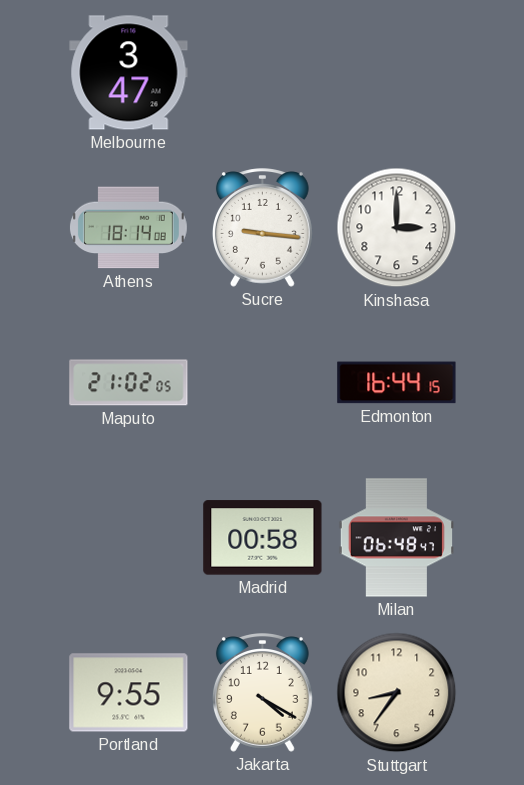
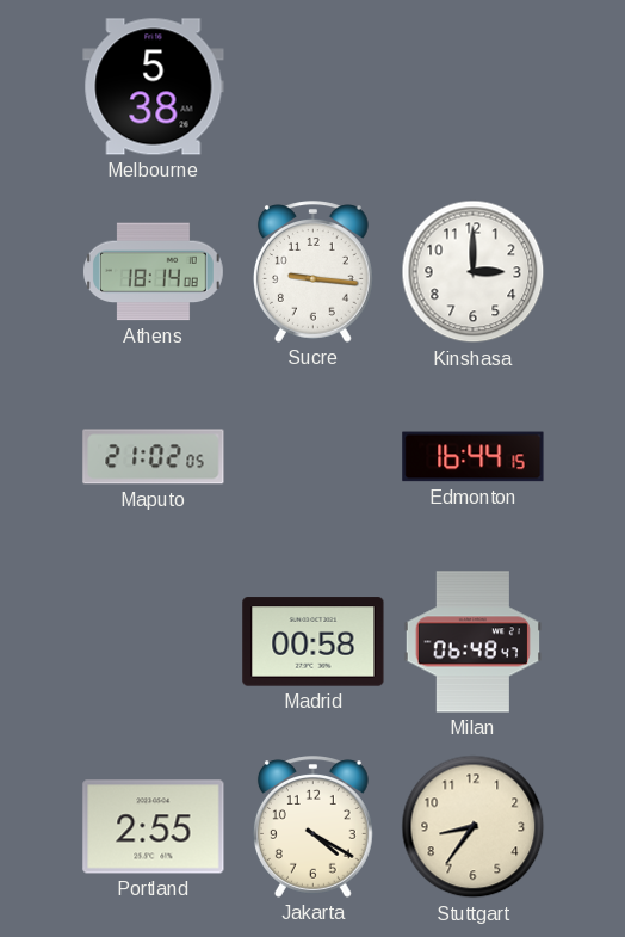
Melbourne: 3:47 -> 5:38
Portland: 9:55 -> 2:55
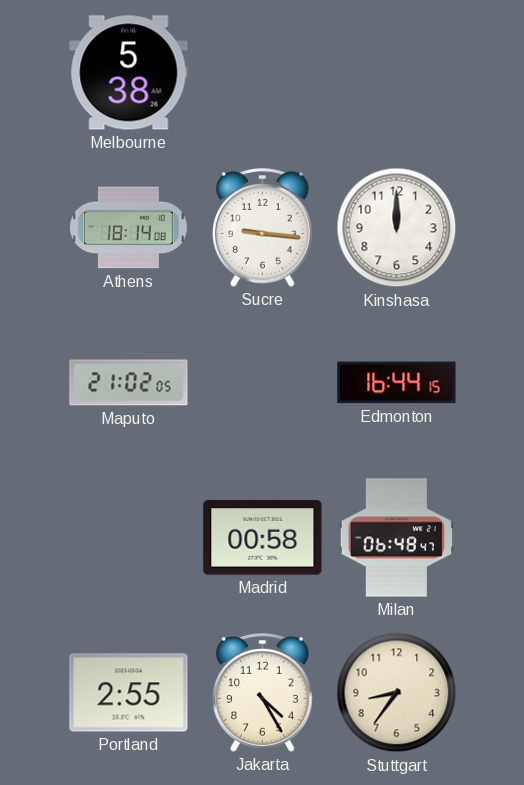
Kinshasa: 3:00 -> 12:00
Jakarta: 4:20 -> 4:25
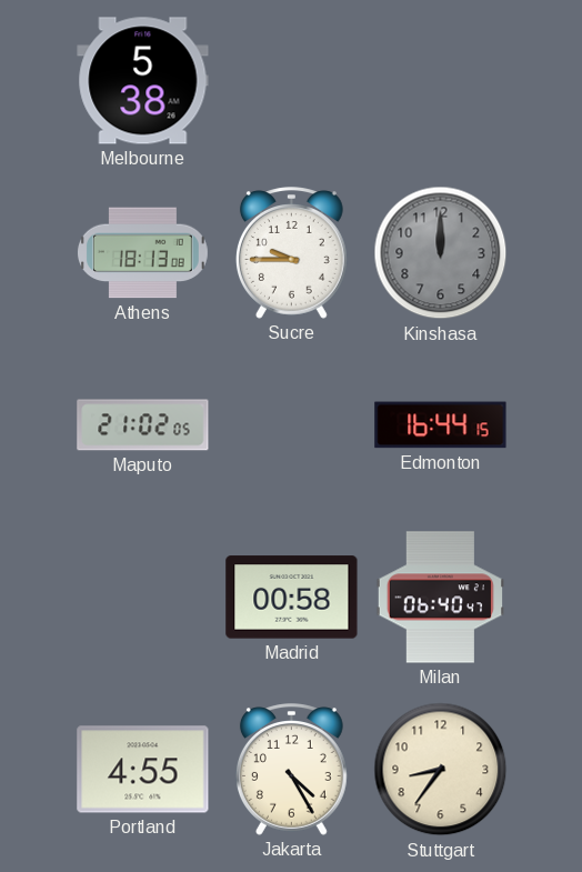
Athens: 18:14 -> 18:13
Sucre: 9:16 -> 9:45
Kinshasa dial: white -> grey
Milan: 06:48 -> 06:40
Portland: 2:55 -> 4:55
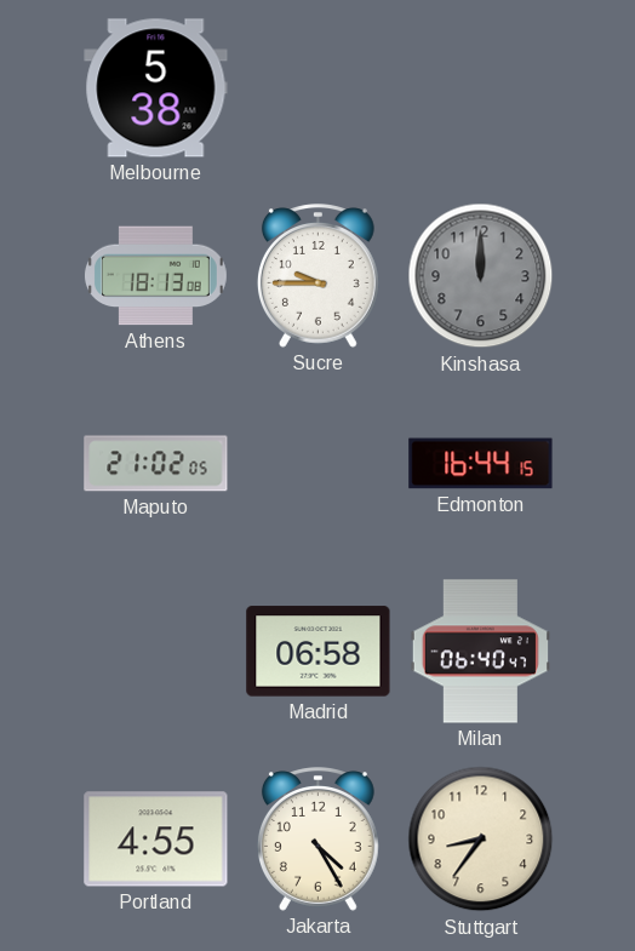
Madrid: 00:58 -> 06:58
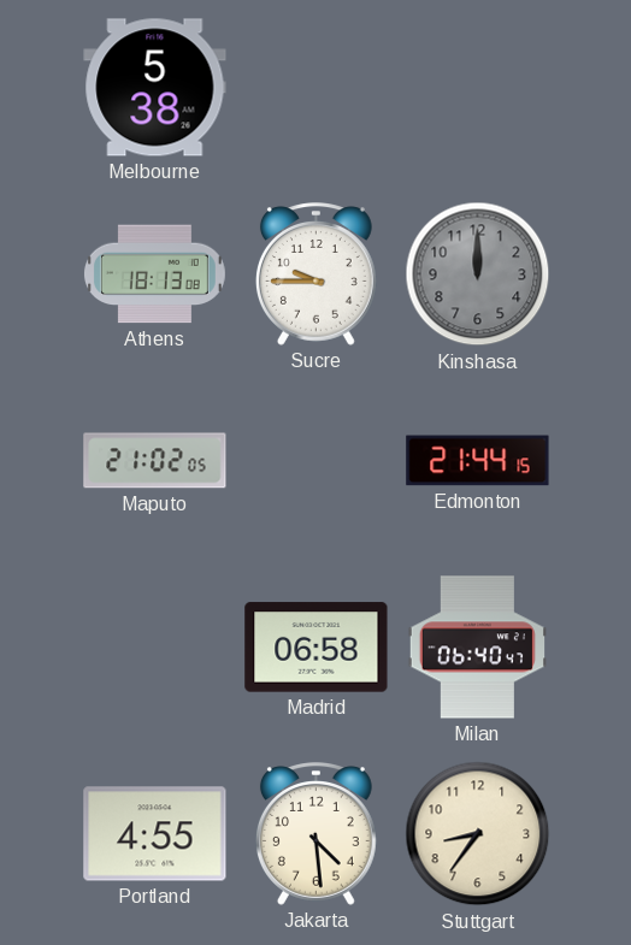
Edmonton: 16:44 -> 21:44
Jakarta: 4:25 -> 4:29
